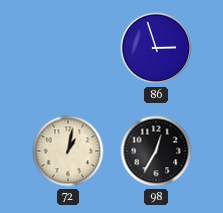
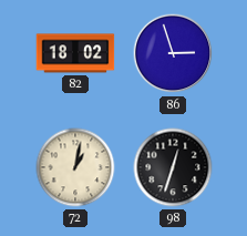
82: none -> 18:02
98: 12:35 -> 12:33
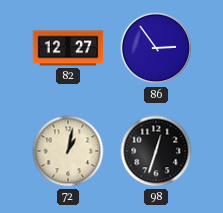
82: 18:02 -> 12:27
86: 2:57 -> 2:54
